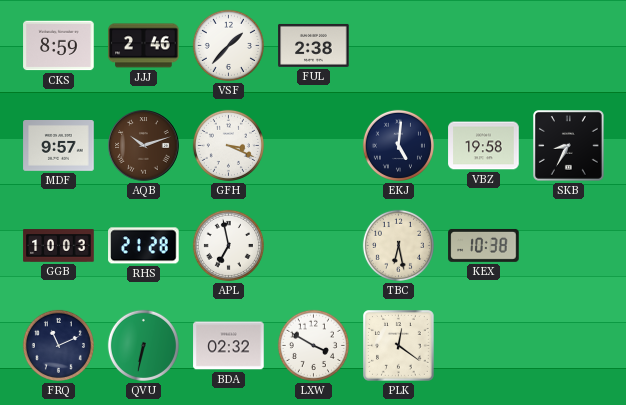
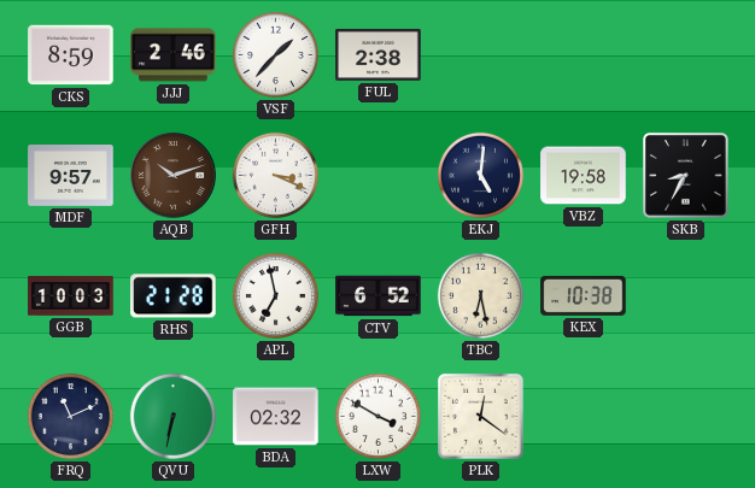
CTV: none -> 6:52
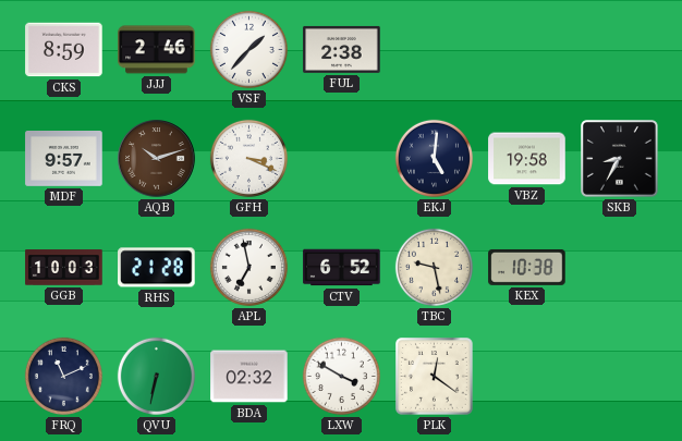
TBC: 6:28 -> 9:28
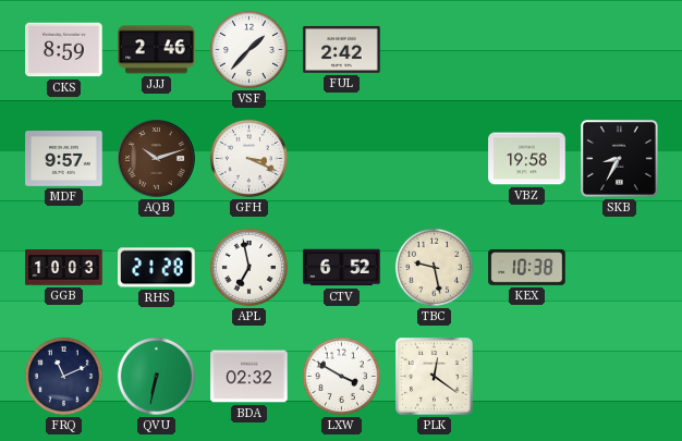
FUL: 2:38 -> 2:42
EKJ: 5:01 -> none
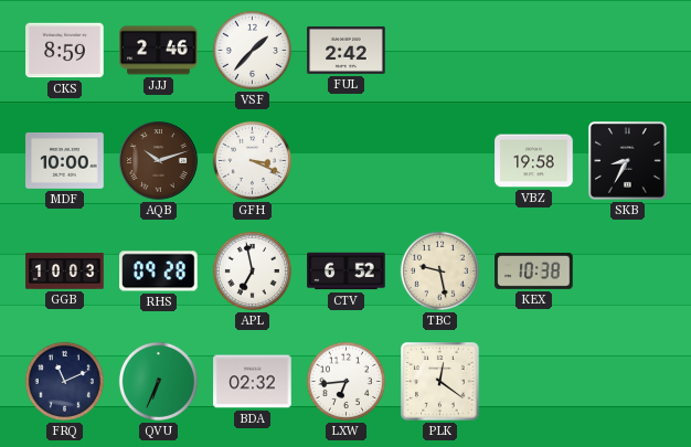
MDF: 9:57 -> 10:00
RHS: 21:28 -> 09:28
QVU: 6:32 -> 6:34
LXW: 3:50 -> 6:44
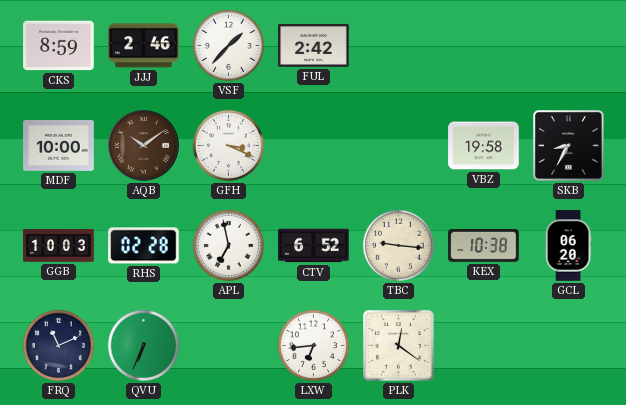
AQB: 10:12 -> 10:09
RHS: 09:28 -> 02:28
TBC: 9:28 -> 9:16
GCL: none -> 06:20
BDA: 02:32 -> none
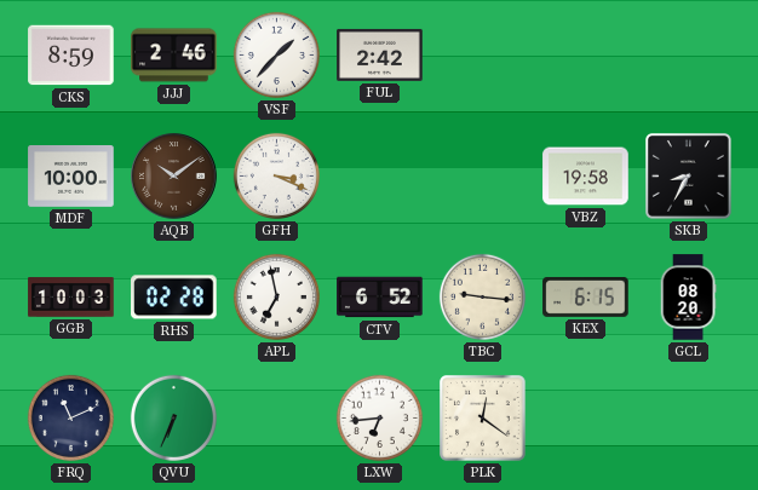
KEX: 10:38 -> 6:15
GCL: 06:20 -> 08:20
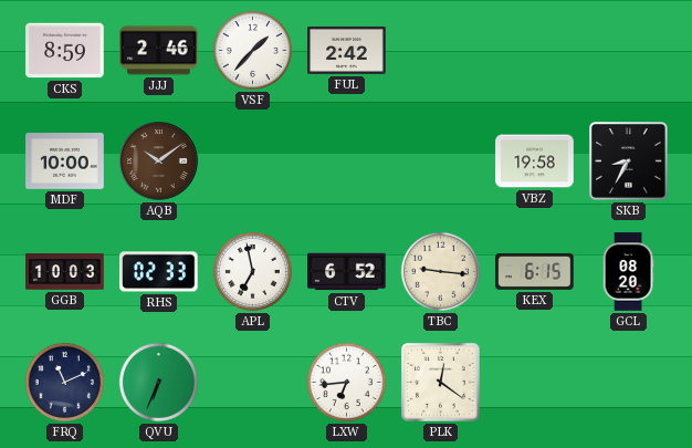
GFH: 3:19 -> none
RHS: 02:28 -> 02:33
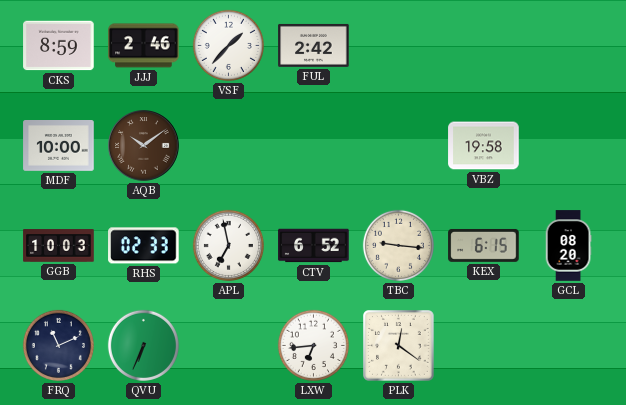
SKB: 8:35 -> none
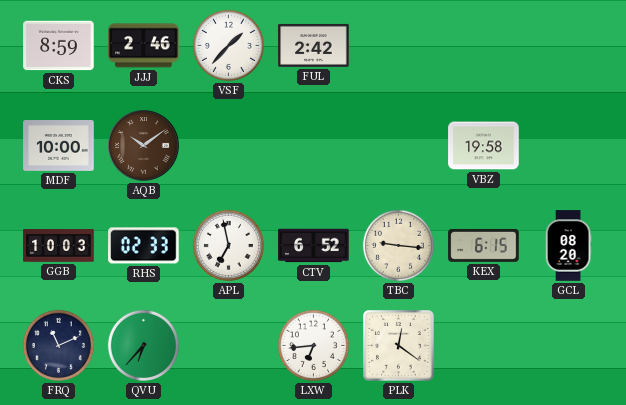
QVU: 6:34 -> 6:37
